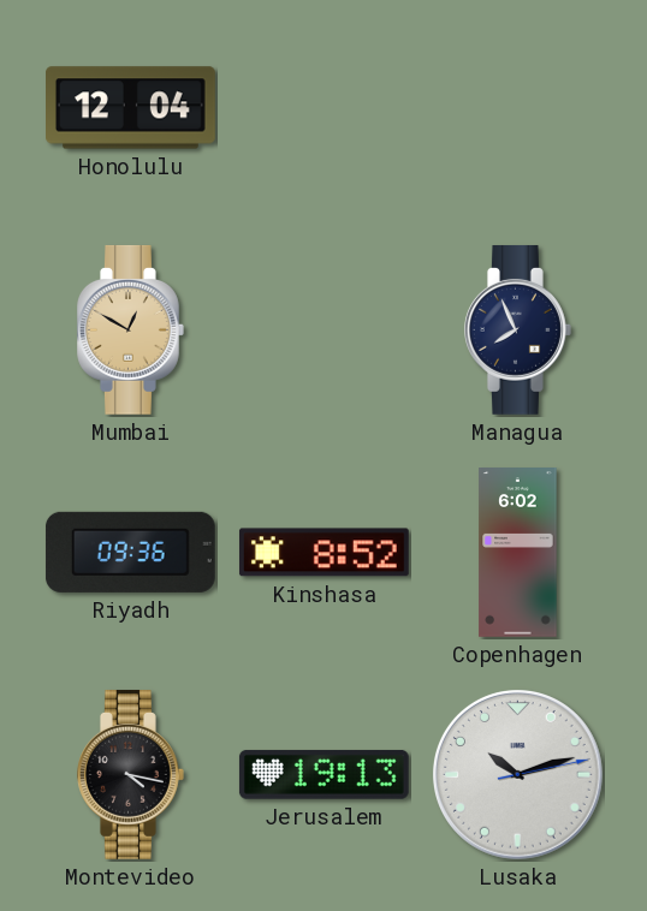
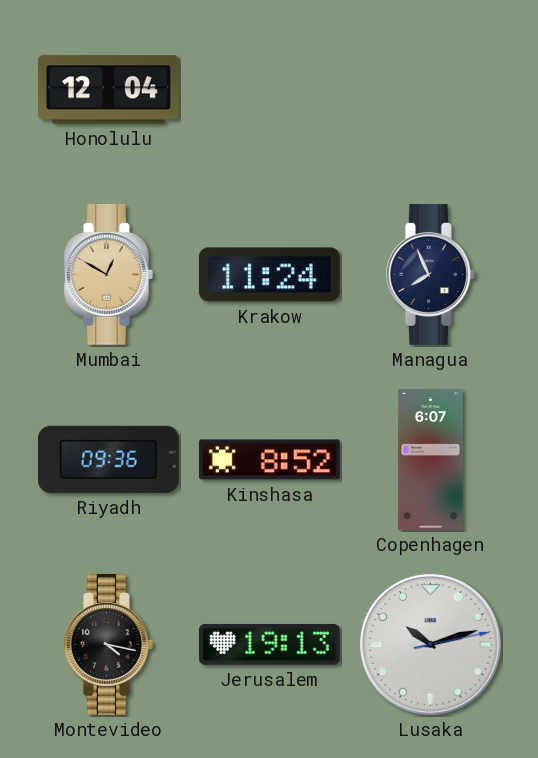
Krakow: none -> 11:24
Copenhagen: 6:02 -> 6:07
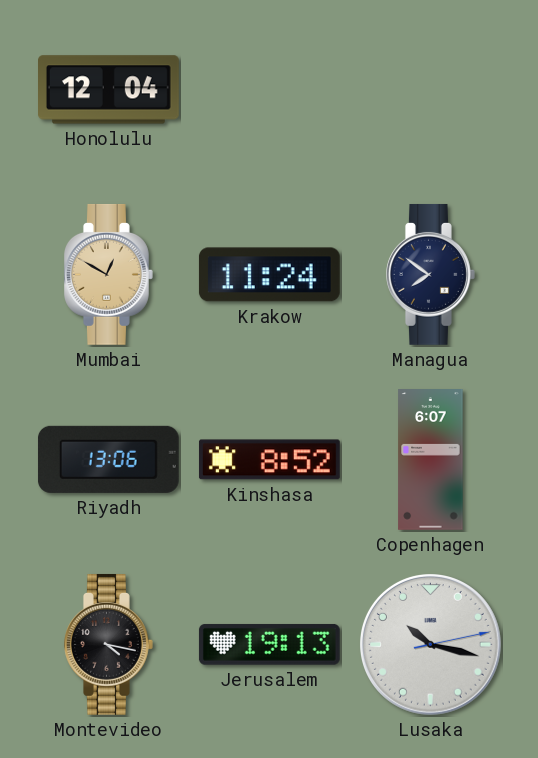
Managua: 7:56 -> 7:51
Riyadh: 09:36 -> 13:06
Lusaka: 10:12 -> 10:17
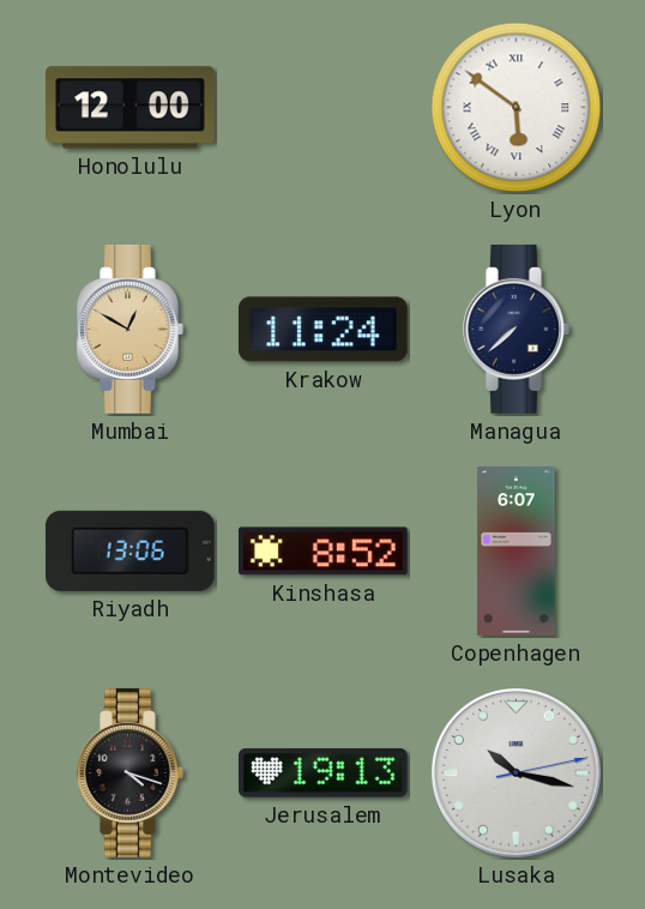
Honolulu: 12:04 -> 12:00
Lyon: none -> 5:51
Managua: 7:51 -> 7:38
Montevideo: 4:17 -> 4:18
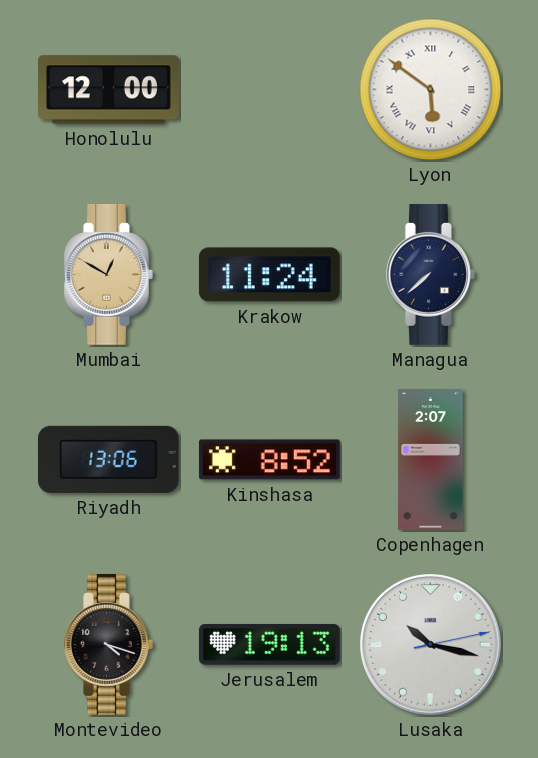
Copenhagen: 6:07 -> 2:07
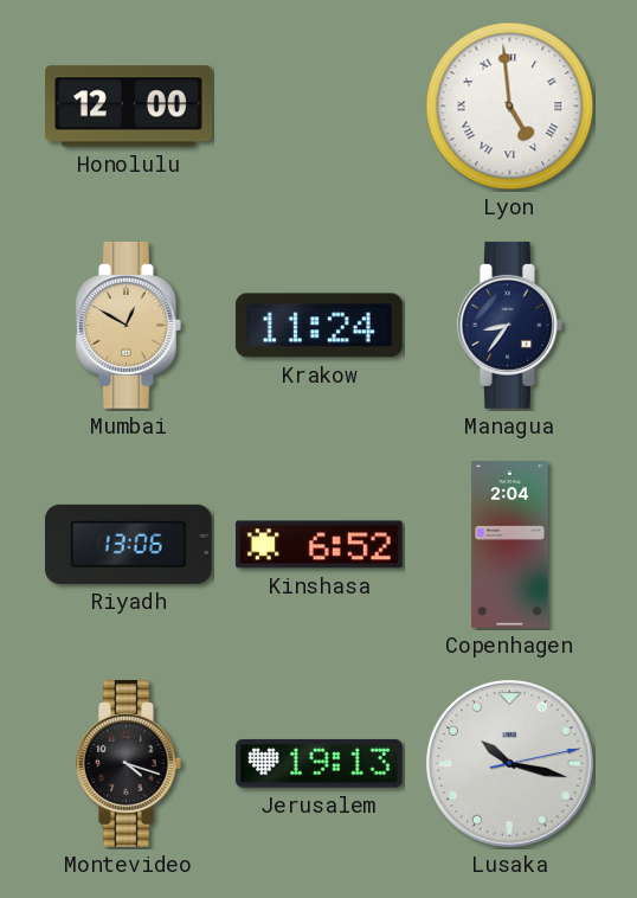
Lyon: 5:51 -> 4:59
Managua: 7:38 -> 8:36
Kinshasa: 8:52 -> 6:52
Copenhagen: 2:07 -> 2:04
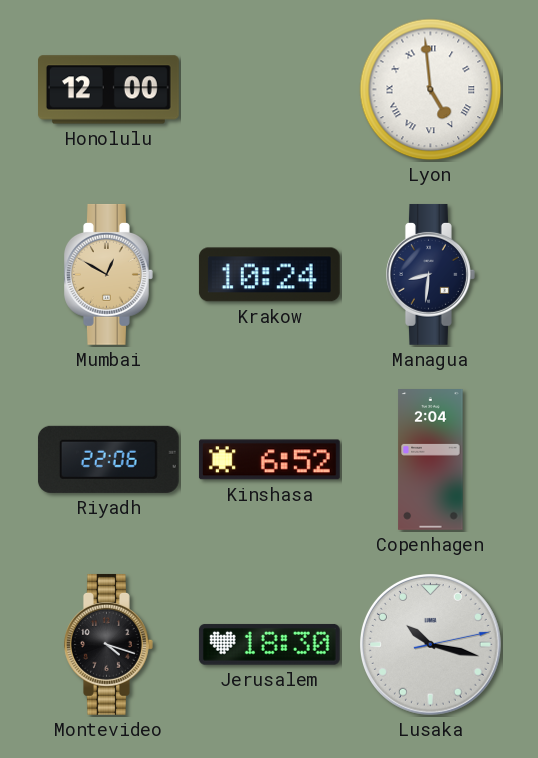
Krakow: 11:24 -> 10:24
Managua: 8:36 -> 8:31
Riyadh: 13:06 -> 22:06
Jerusalem: 19:13 -> 18:30
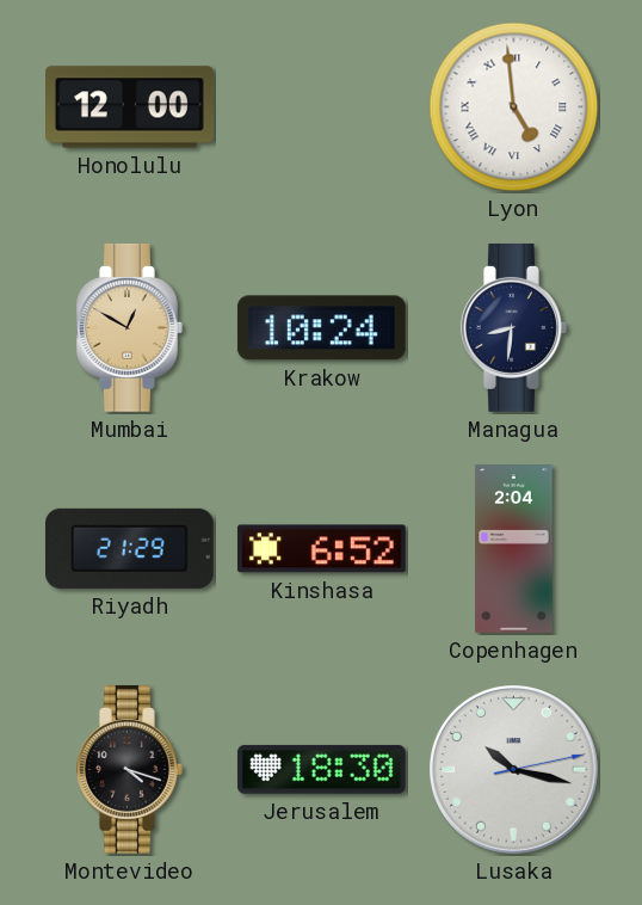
Riyadh: 22:06 -> 21:29
